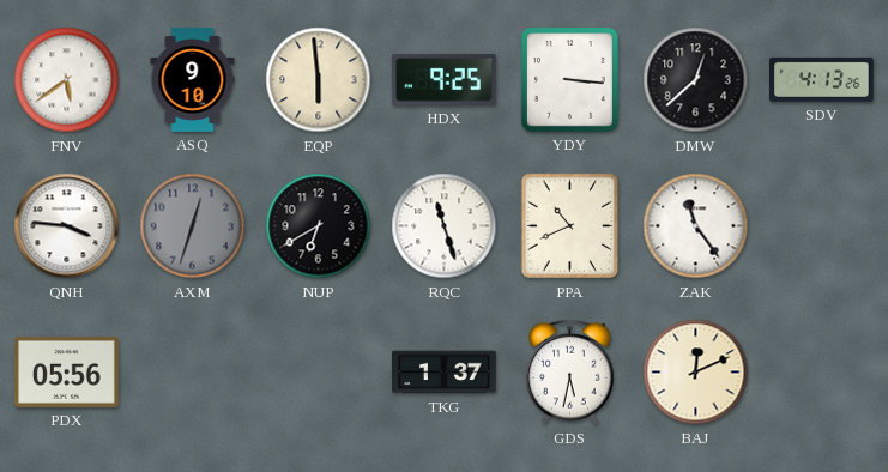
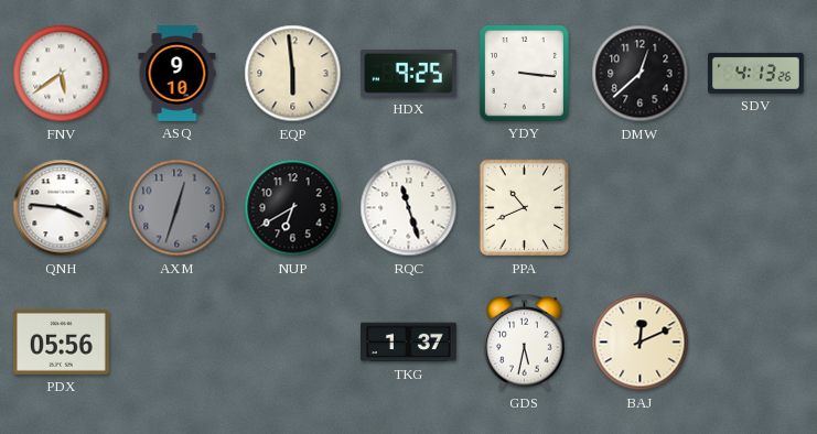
ZAK: 11:24 -> none
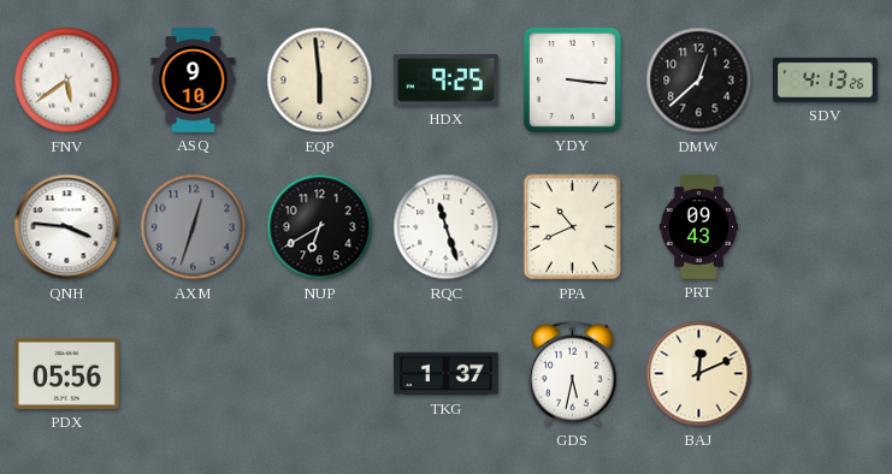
PRT: none -> 09:43
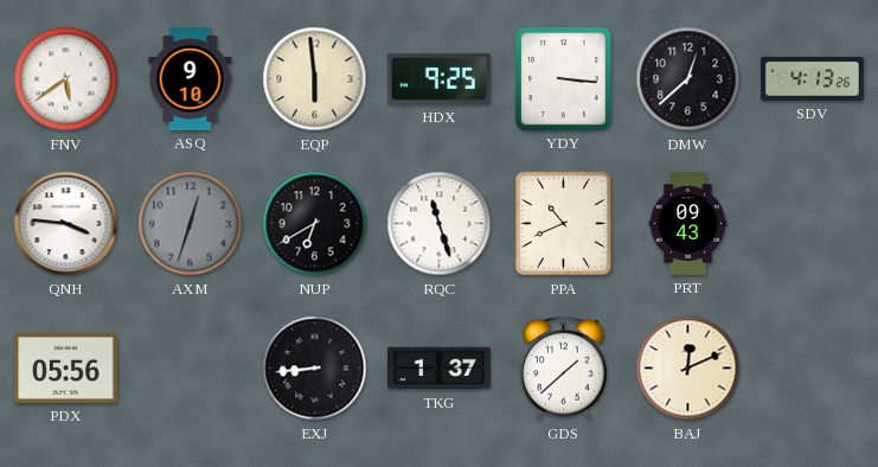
EXJ: none -> 8:44
GDS: 5:32 -> 1:38
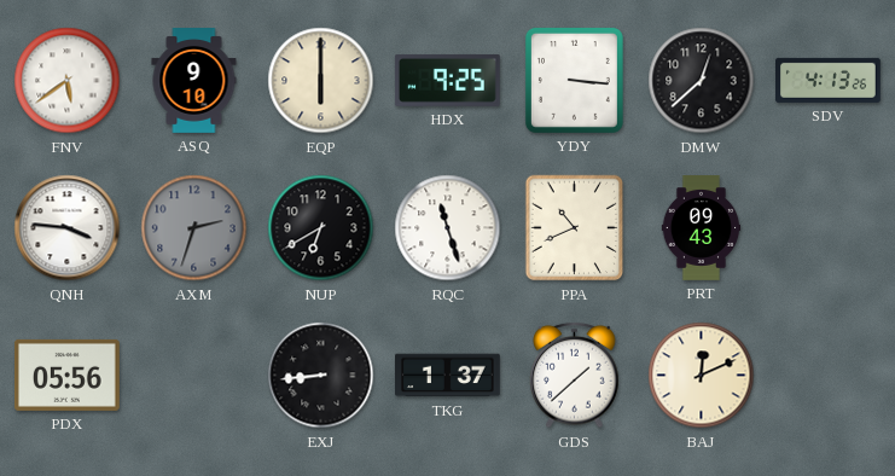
EQP: 5:59 -> 6:00
AXM: 12:33 -> 2:33
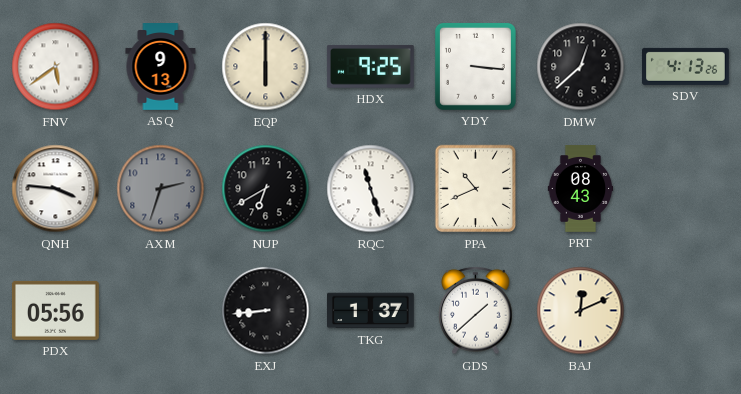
ASQ: 9:10 -> 9:13
PRT: 09:43 -> 08:43
